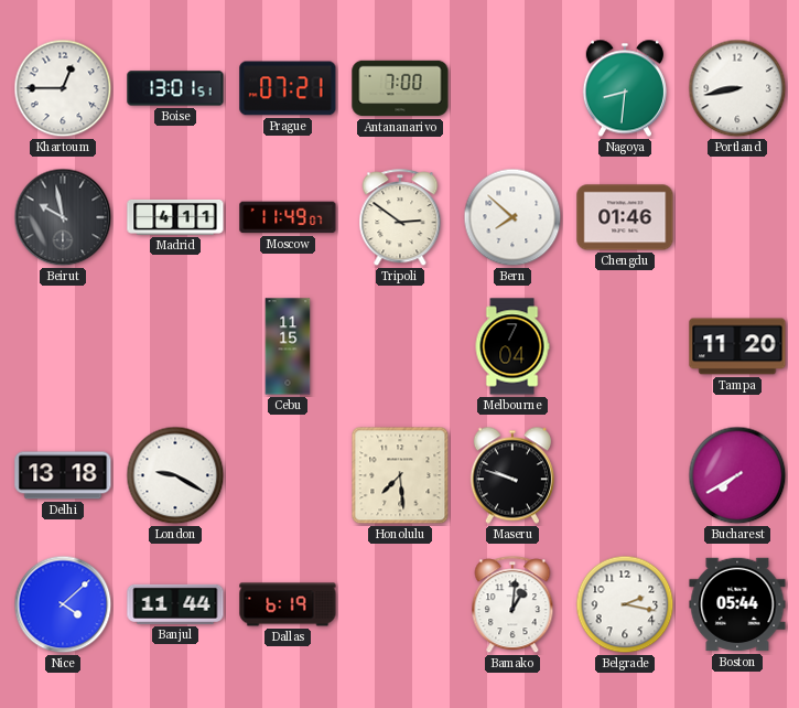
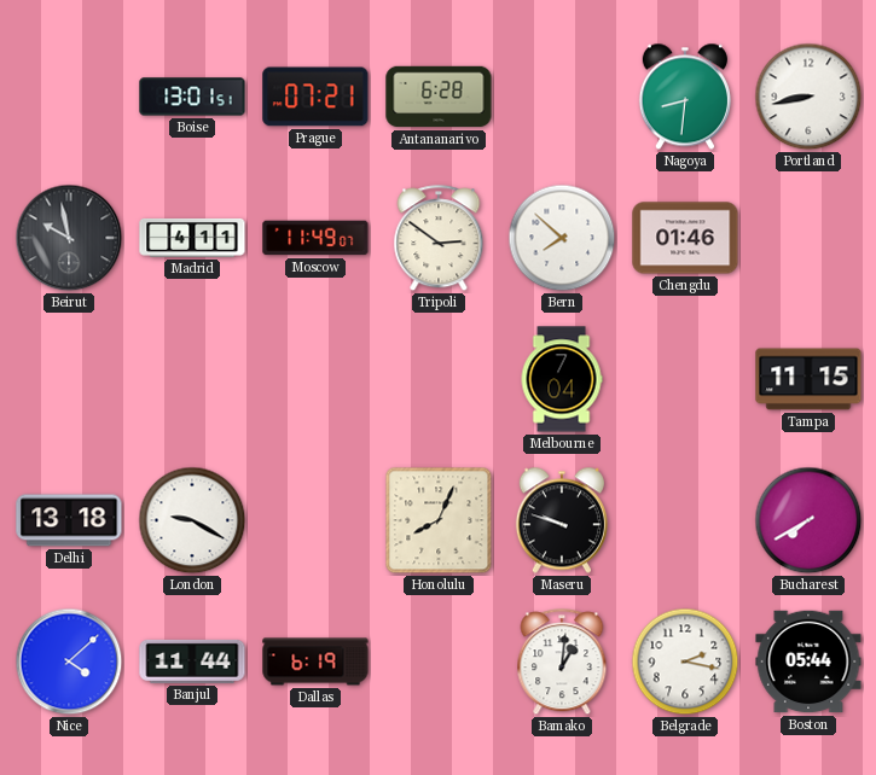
Khartoum: 12:45 -> none
Antananarivo: 7:00 -> 6:28
Cebu: 11:15 -> none
Tampa: 11:20 -> 11:15
Honolulu: 7:29 -> 8:04
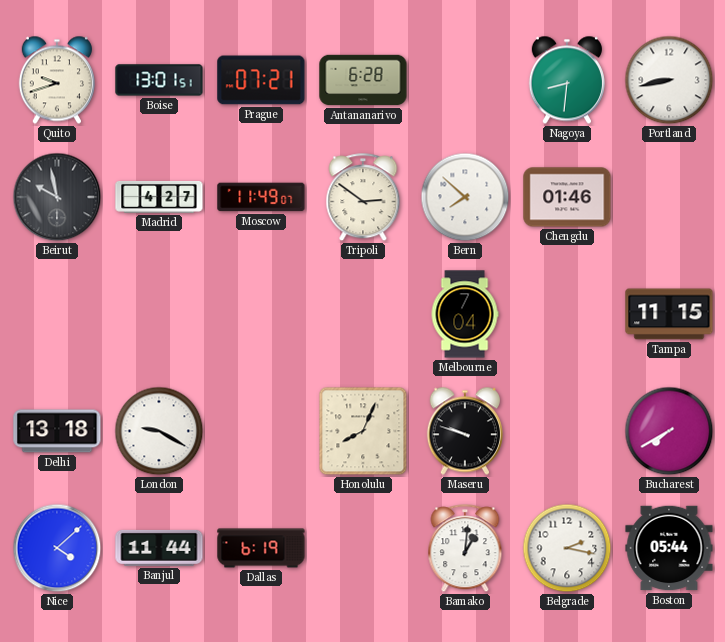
Quito: none -> 9:42
Madrid: 4:11 -> 4:27
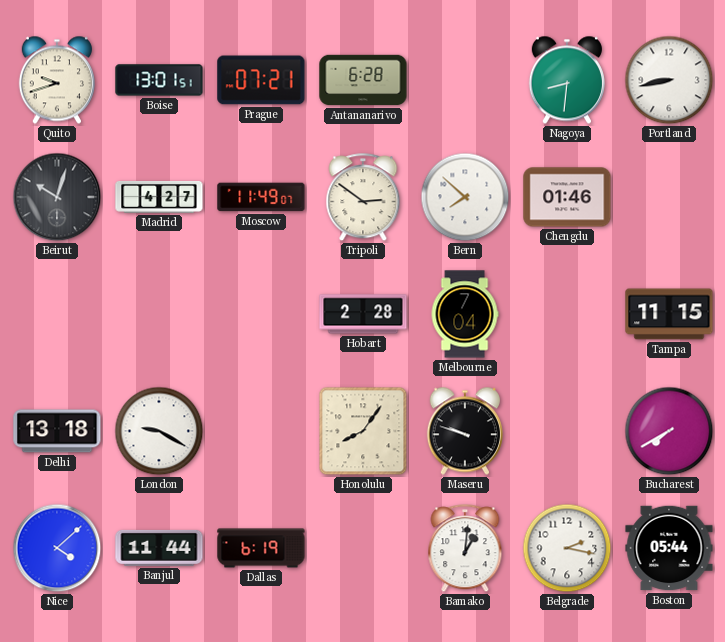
Beirut: 9:58 -> 10:03
Hobart: none -> 2:28
Honolulu: 8:04 -> 8:06
